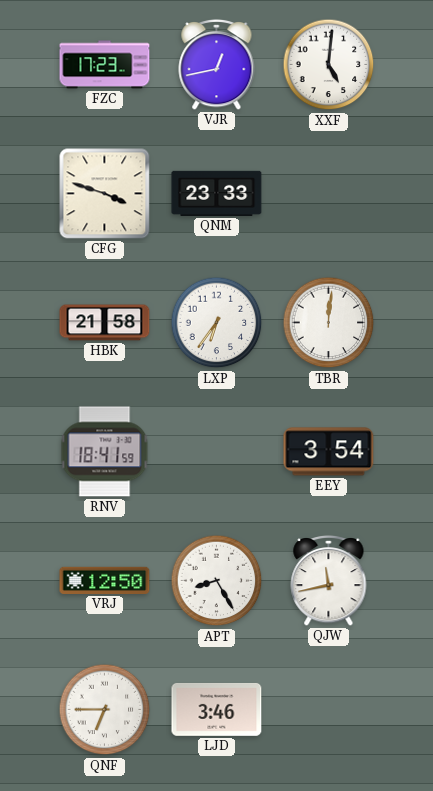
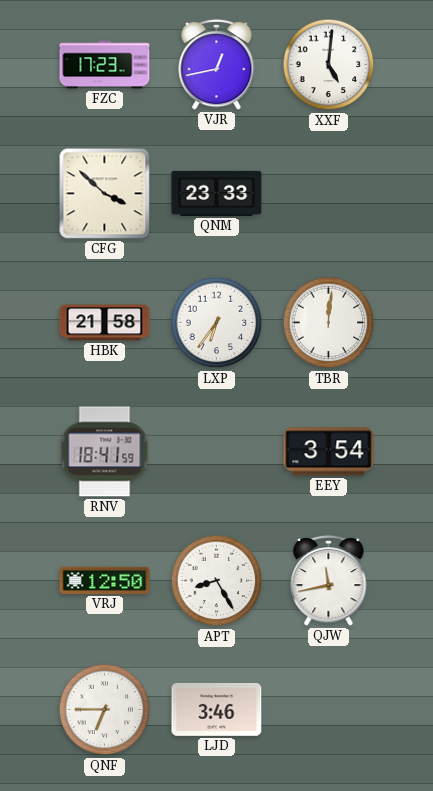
CFG: 3:48 -> 3:52
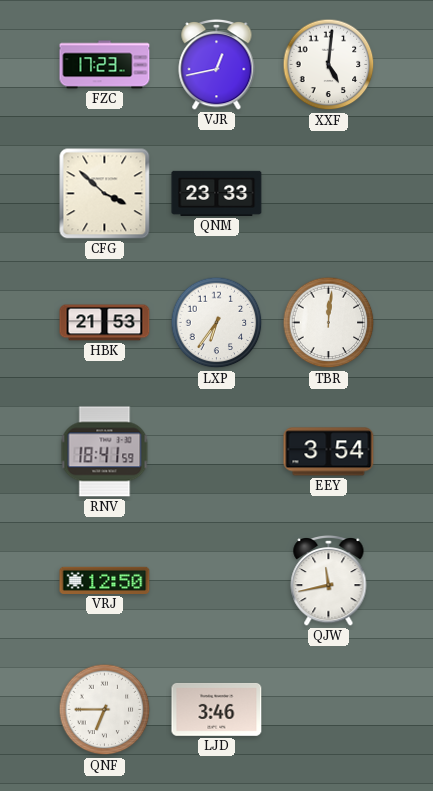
HBK: 21:58 -> 21:53
APT: 8:25 -> none
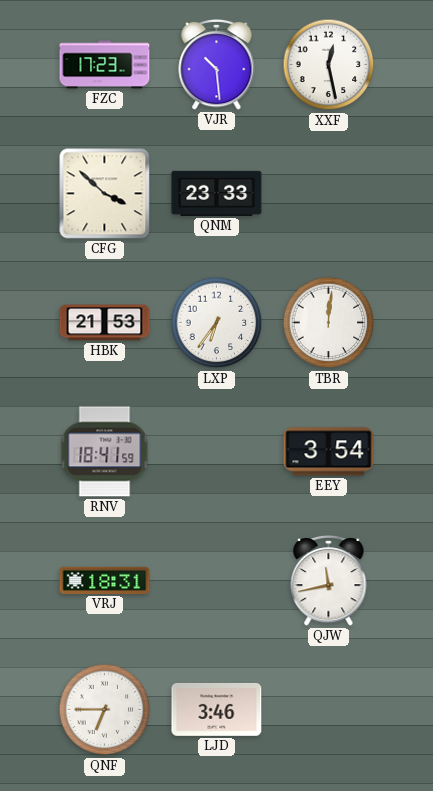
VJR: 12:43 -> 10:29
XXF: 5:01 -> 12:28
VRJ: 12:50 -> 18:31
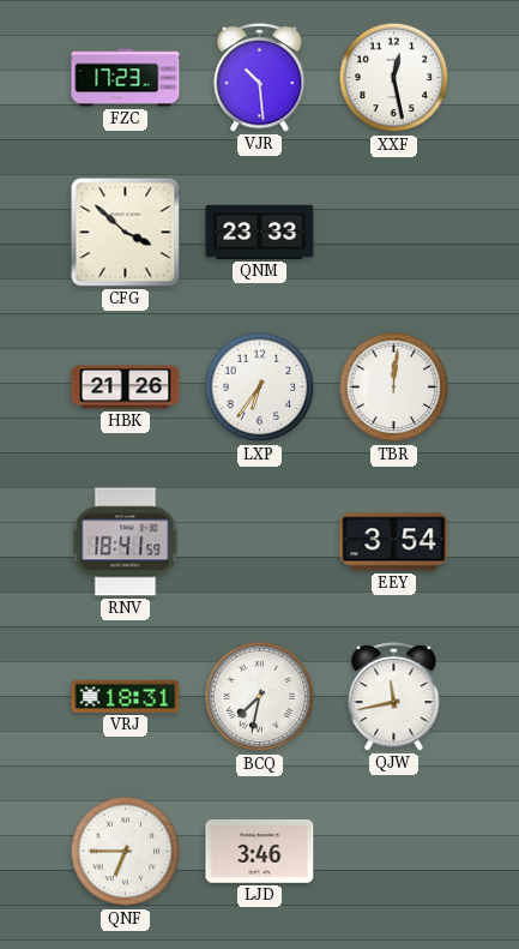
HBK: 21:53 -> 21:26
BCQ: none -> 7:32
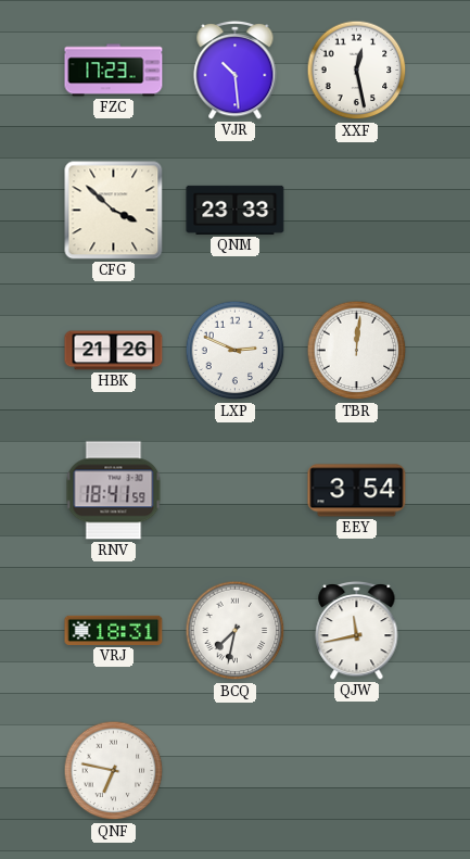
LXP: 6:36 -> 2:49
QNF: 6:45 -> 6:47
LJD: 3:46 -> none
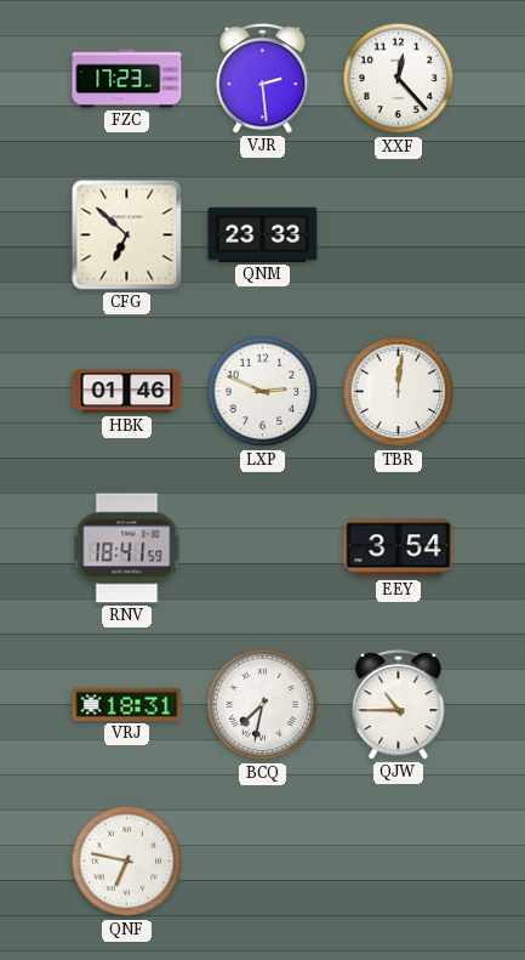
VJR: 10:29 -> 2:29
XXF: 12:28 -> 12:23
CFG: 3:52 -> 6:52
HBK: 21:26 -> 01:46
QJW: 11:43 -> 10:45
